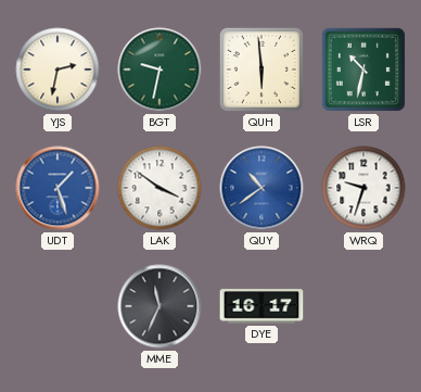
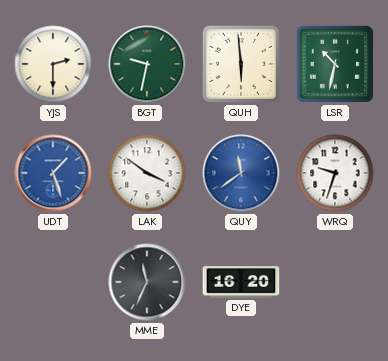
YJS: 2:32 -> 2:30
QUY: 10:39 -> 11:39
DYE: 16:17 -> 16:20
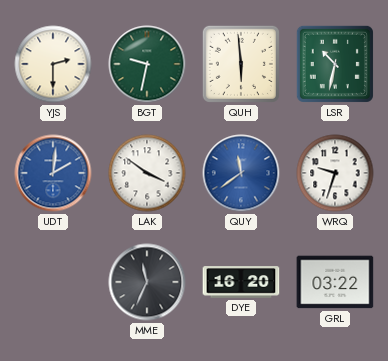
UDT: 1:27 -> 2:01
GRL: none -> 03:22
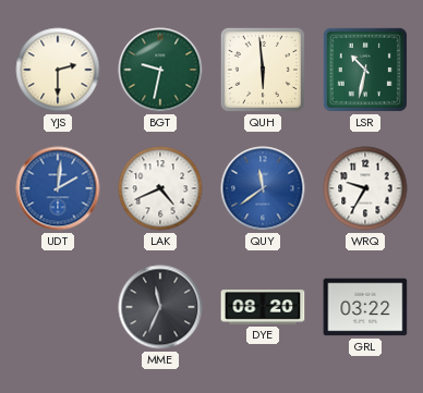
LAK: 3:51 -> 4:41
WRQ: 9:33 -> 9:35
DYE: 16:20 -> 08:20
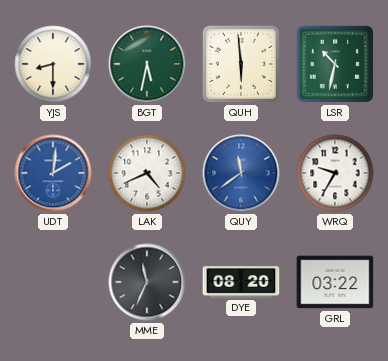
YJS: 2:30 -> 8:30
BGT: 9:32 -> 5:32
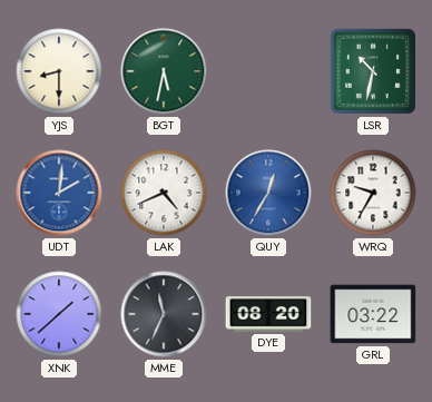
QUH: 5:59 -> none
QUY: 11:39 -> 12:35
XNK: none -> 1:38
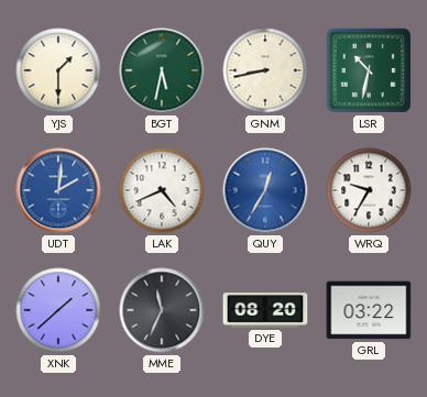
YJS: 8:30 -> 1:30
GNM: none -> 8:43
